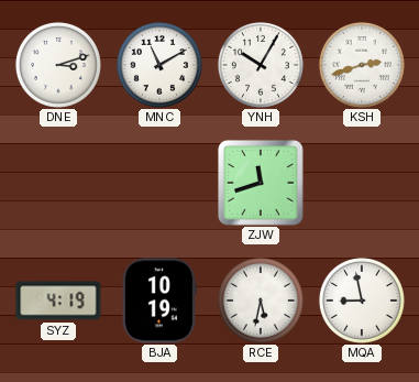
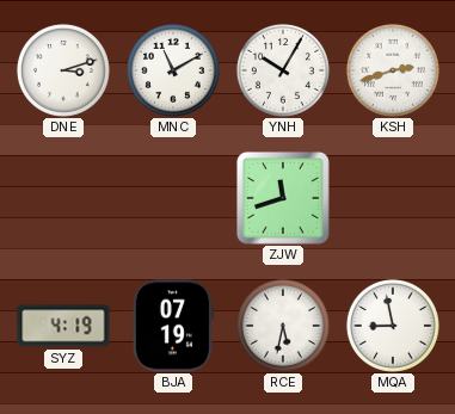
BJA: 10:19 -> 07:19
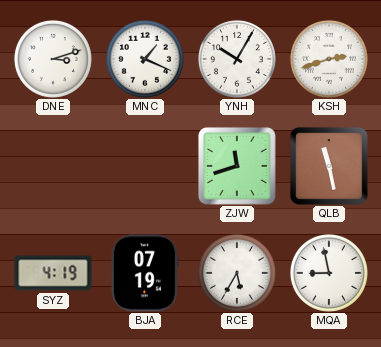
MNC: 11:10 -> 1:19
QLB: none -> 11:28
RCE: 5:32 -> 5:35
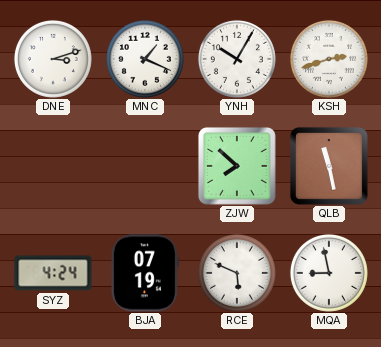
ZJW: 11:42 -> 7:52
SYZ: 4:19 -> 4:24
RCE: 5:35 -> 5:49
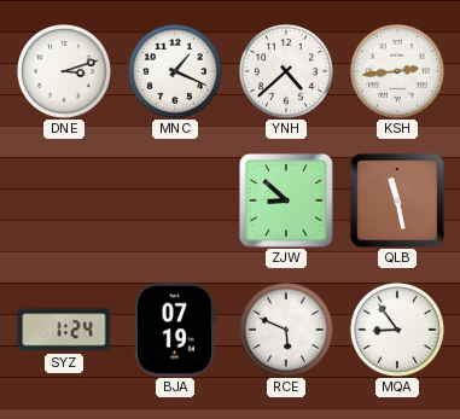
YNH: 10:05 -> 4:38
KSH: 2:42 -> 2:44
ZJW: 7:52 -> 8:52
SYZ: 4:24 -> 1:24
MQA: 8:58 -> 8:54
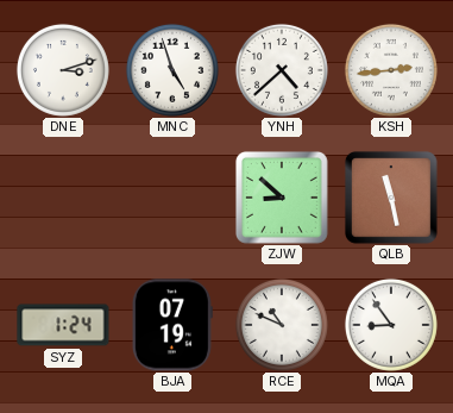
MNC: 1:19 -> 4:57
RCE: 5:49 -> 10:49
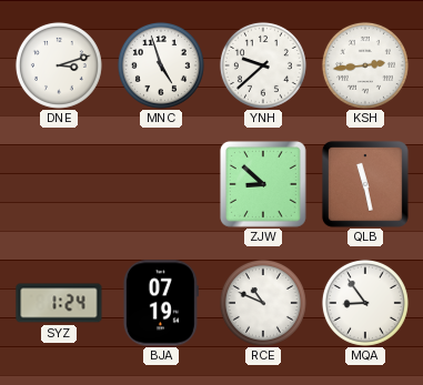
YNH: 4:38 -> 9:38
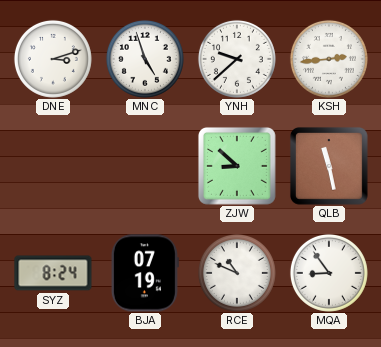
SYZ: 1:24 -> 8:24
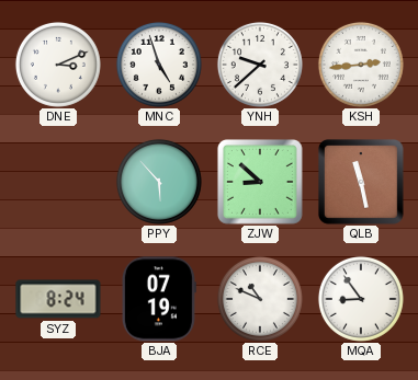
DNE: 3:12 -> 3:11
PPY: none -> 5:53
